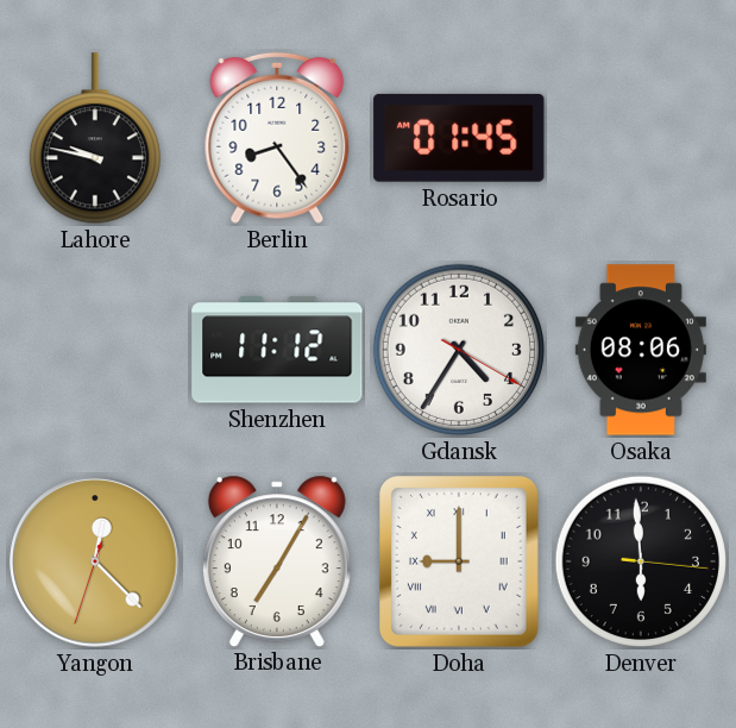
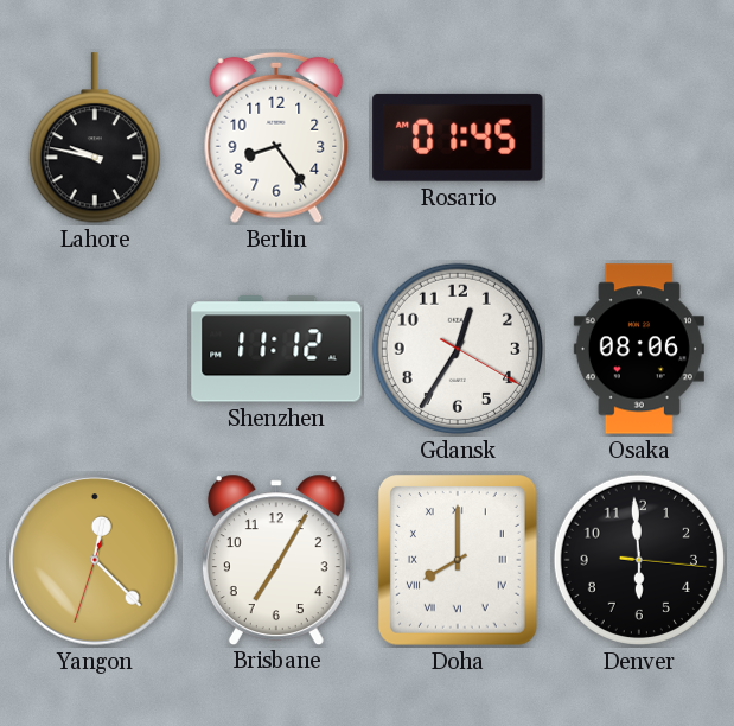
Gdansk: 4:35 -> 12:35
Doha: 9:00 -> 8:00
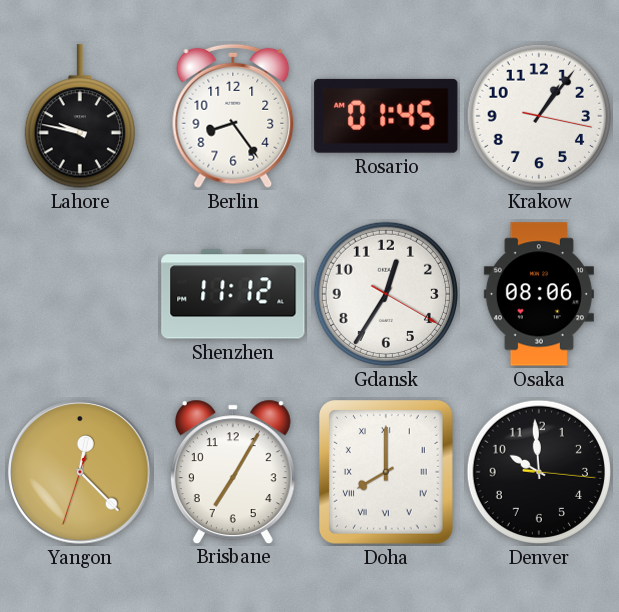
Krakow: none -> 1:06
Denver: 5:59 -> 9:59
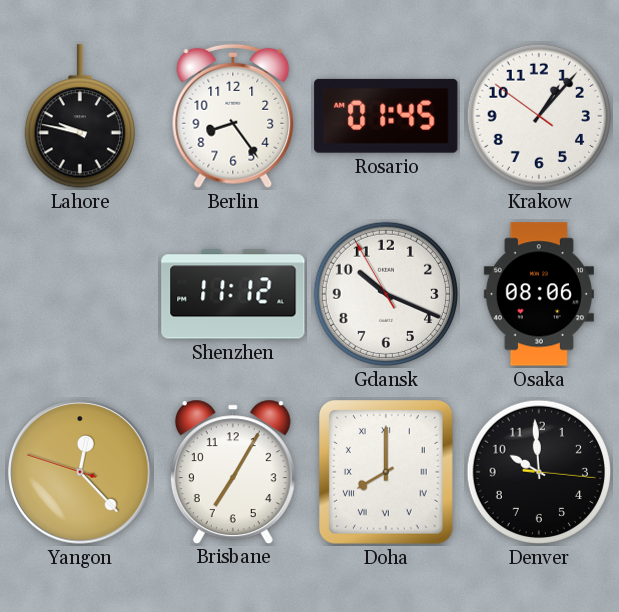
Krakow: 1:06:17 -> 1:06:51
Gdansk: 12:35 -> 10:18
Yangon: 12:22:33 -> 12:22:48
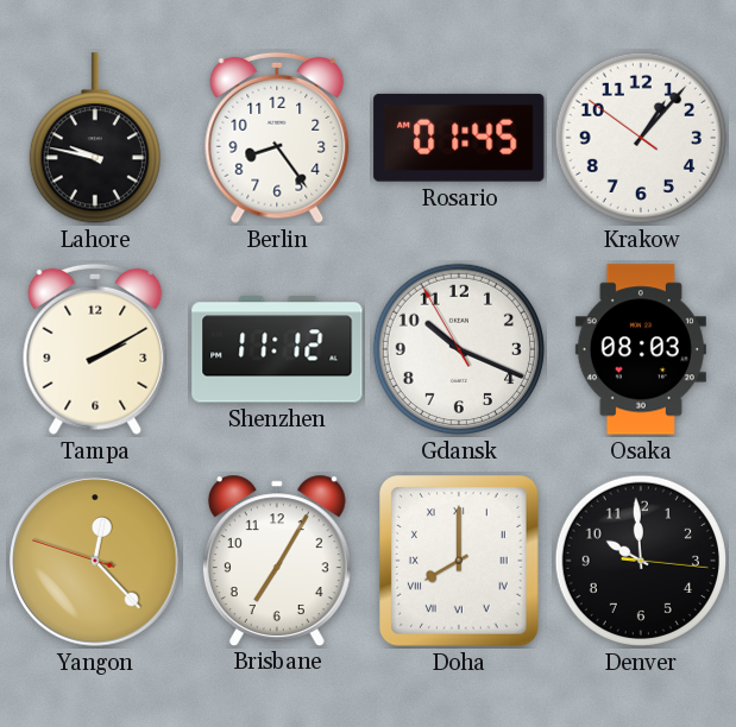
Tampa: none -> 2:10
Osaka: 08:06 -> 08:03
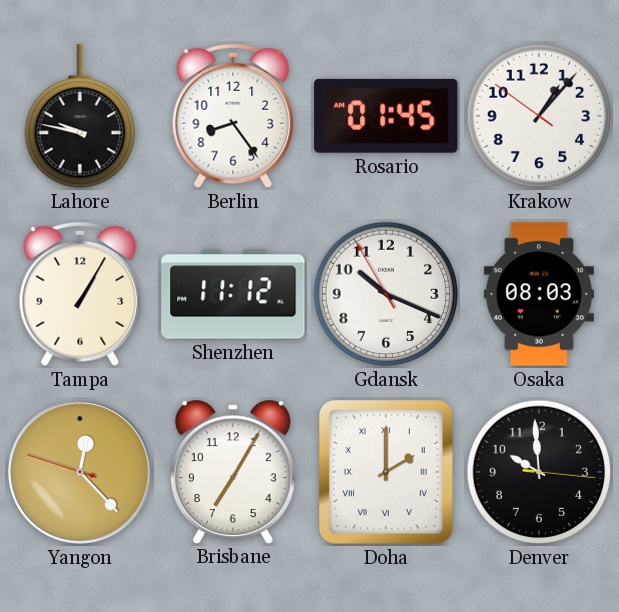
Tampa: 2:10 -> 1:05
Doha: 8:00 -> 2:00
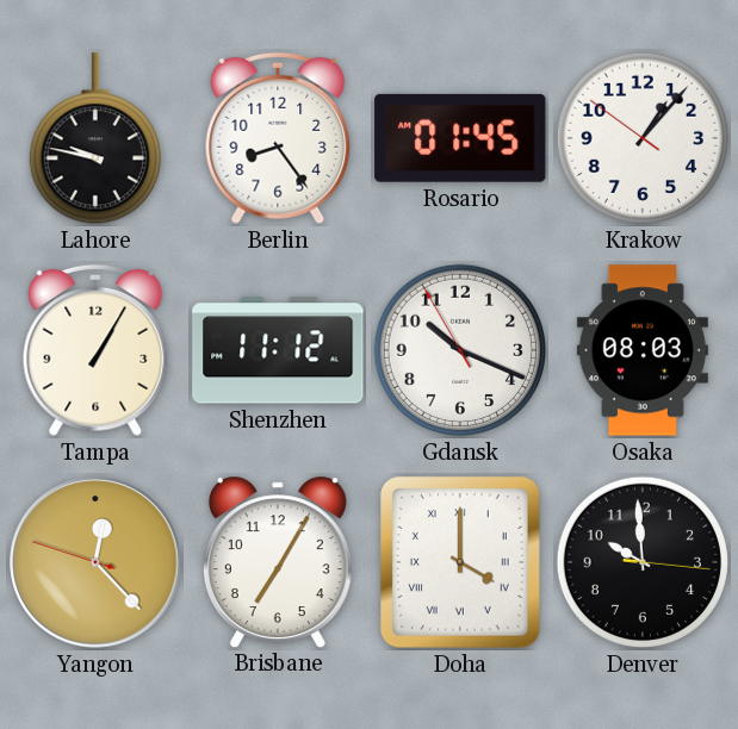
Doha: 2:00 -> 4:00
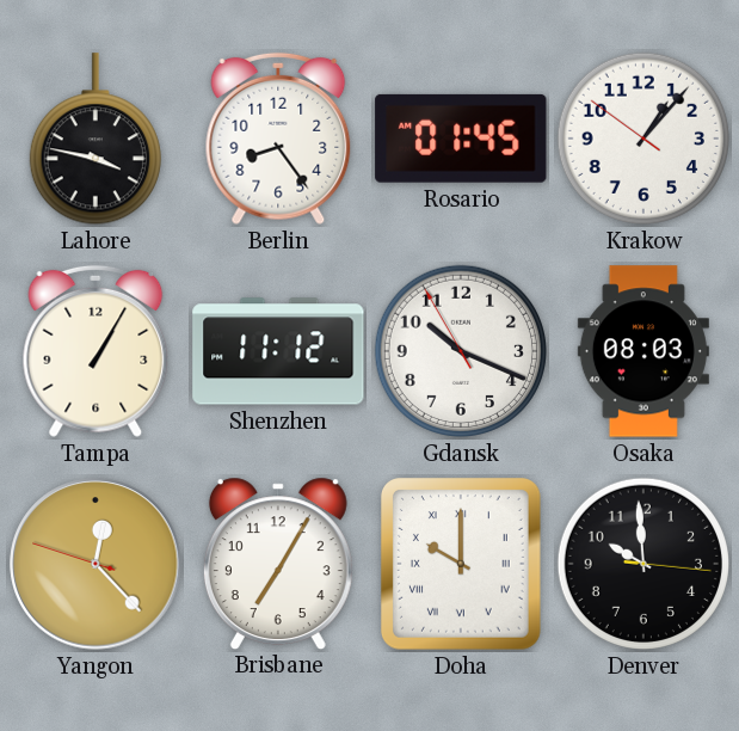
Lahore: 9:47 -> 3:47
Doha: 4:00 -> 10:00
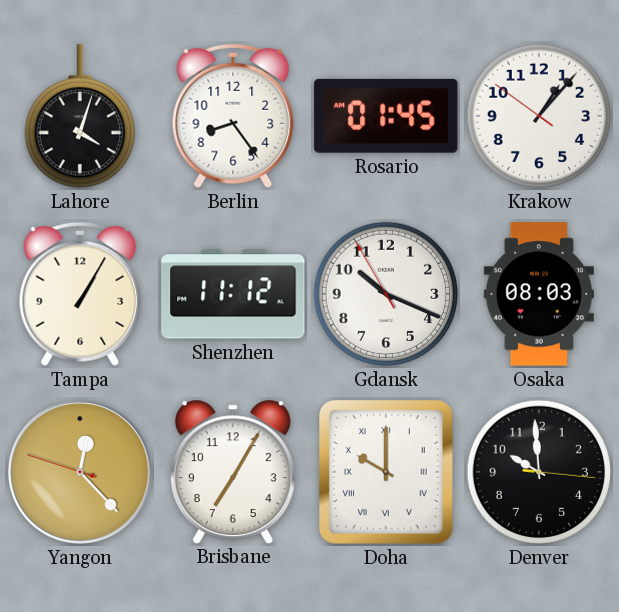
Lahore: 3:47 -> 4:03
